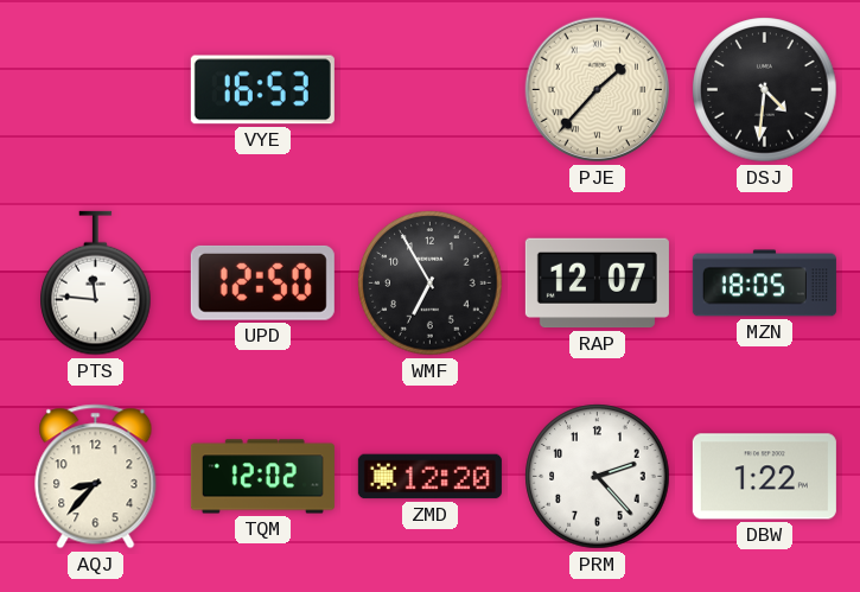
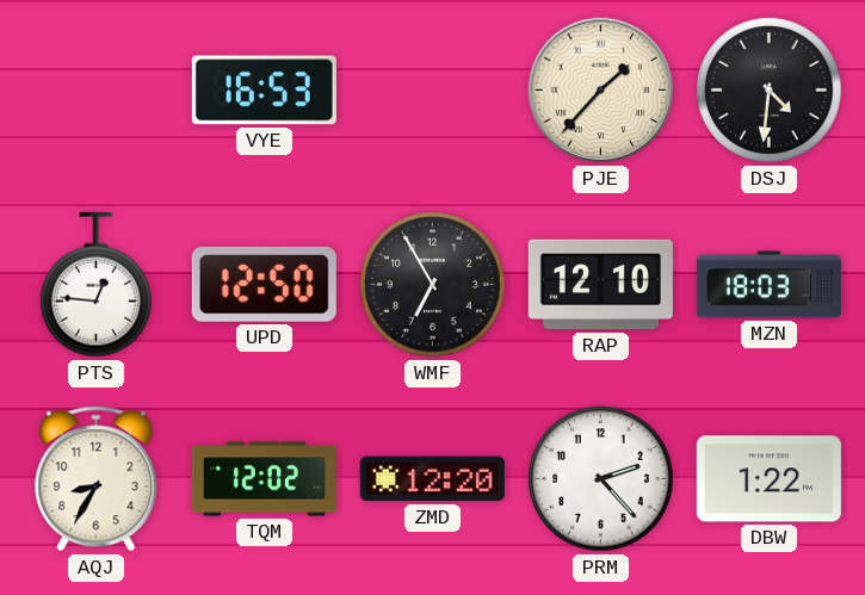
PTS: 11:46 -> 12:46
RAP: 12:07 -> 12:10
MZN: 18:05 -> 18:03
AQJ: 8:37 -> 8:35
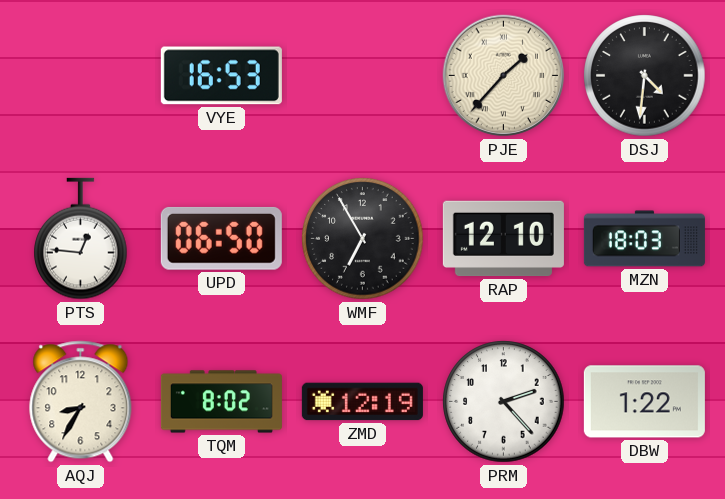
UPD: 12:50 -> 06:50
TQM: 12:02 -> 8:02
ZMD: 12:20 -> 12:19
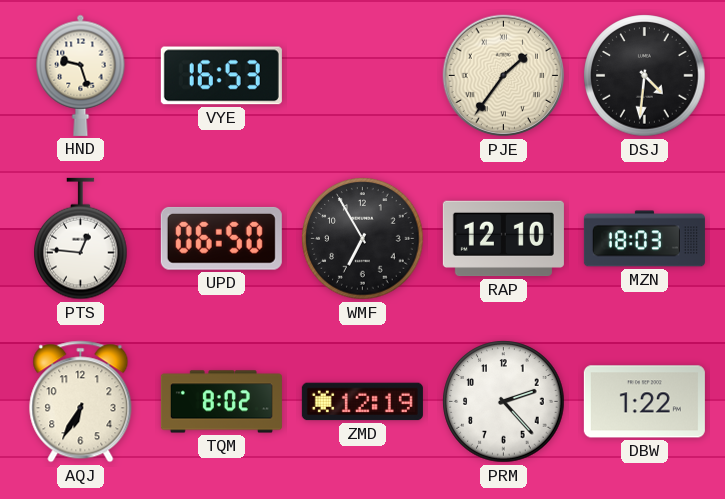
HND: none -> 9:27
PJE: 1:37 -> 1:36
AQJ: 8:35 -> 6:35
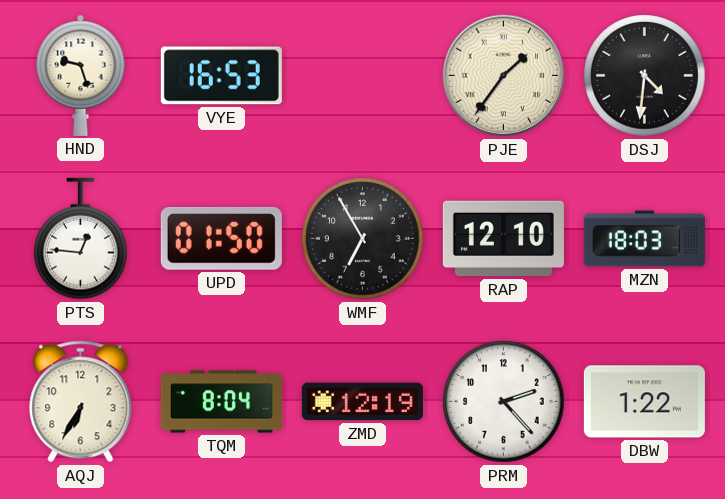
UPD: 06:50 -> 01:50
TQM: 8:02 -> 8:04
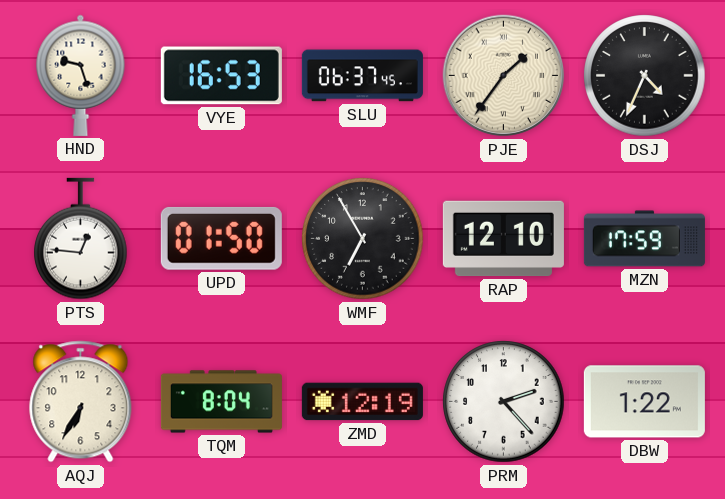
SLU: none -> 06:37
DSJ: 4:31 -> 4:34
MZN: 18:03 -> 17:59
